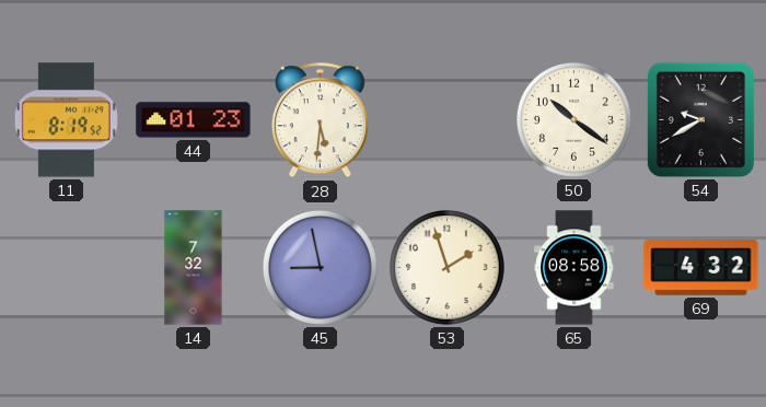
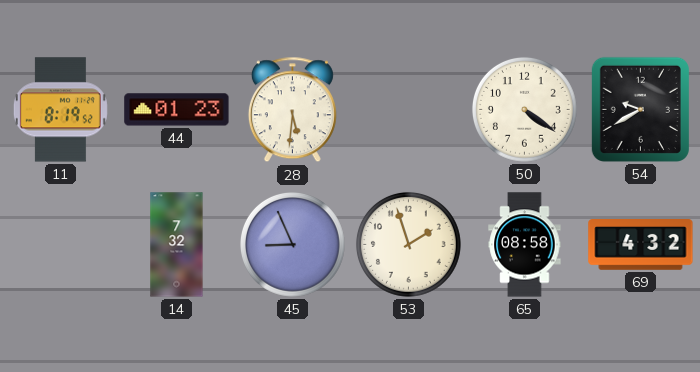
50: 10:21 -> 4:21
45: 8:58 -> 8:56
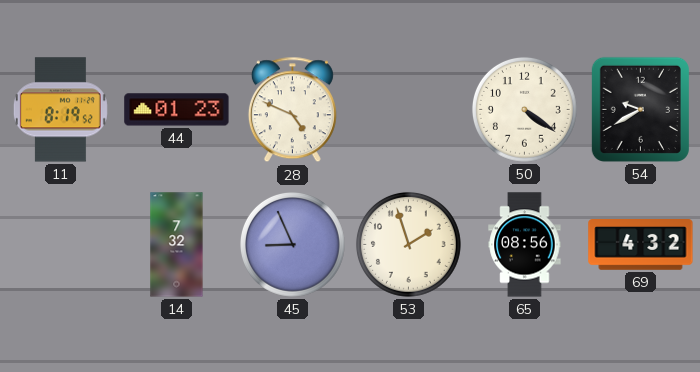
28: 5:31 -> 4:49
65: 08:58 -> 08:56
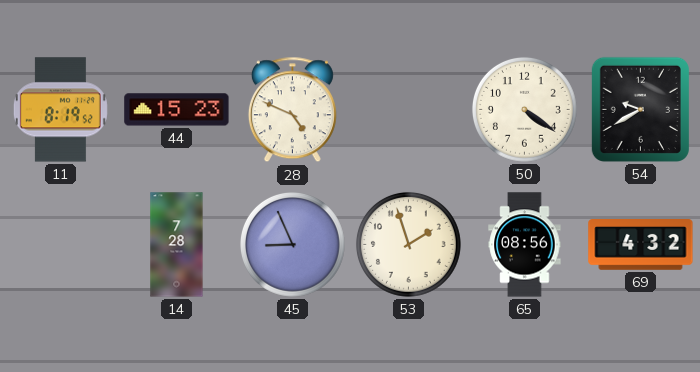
44: 01:23 -> 15:23
14: 7:32 -> 7:28
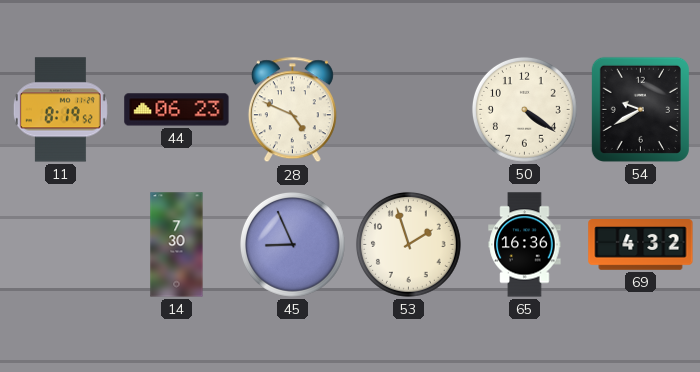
44: 15:23 -> 06:23
14: 7:28 -> 7:30
65: 08:56 -> 16:36
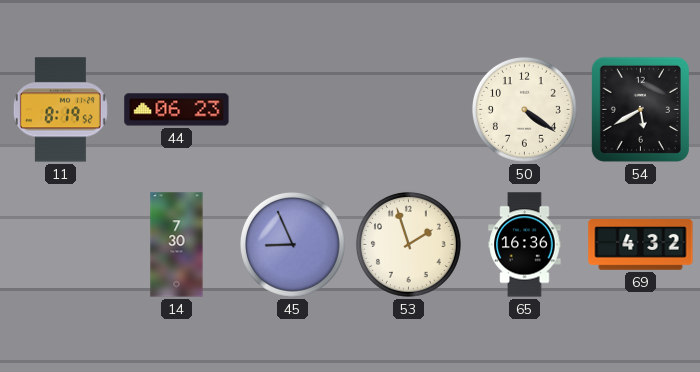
28: 4:49 -> none
54: 9:40 -> 5:40
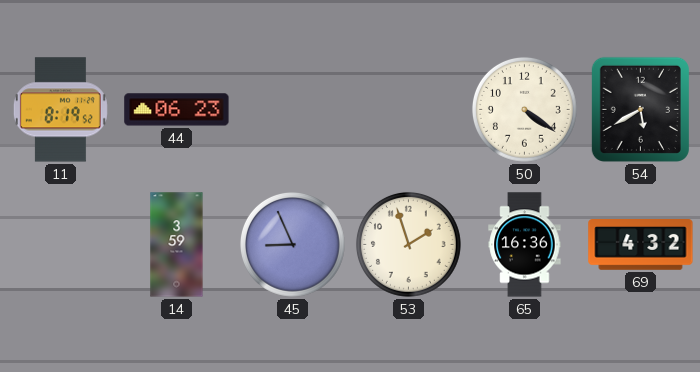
14: 7:30 -> 3:59
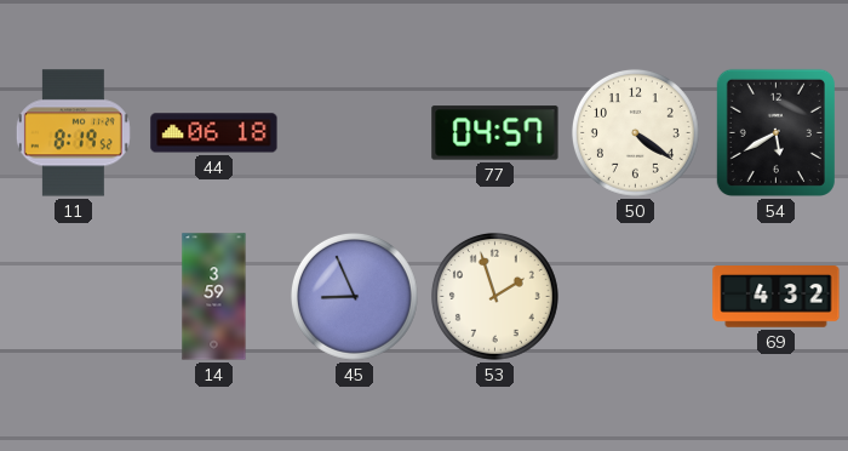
44: 06:23 -> 06:18
77: none -> 04:57
65: 16:36 -> none
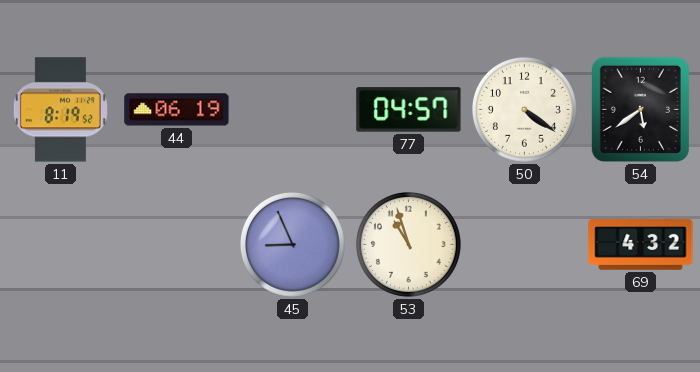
44: 06:18 -> 06:19
54: 5:40 -> 5:39
14: 3:59 -> none
53: 1:57 -> 10:57
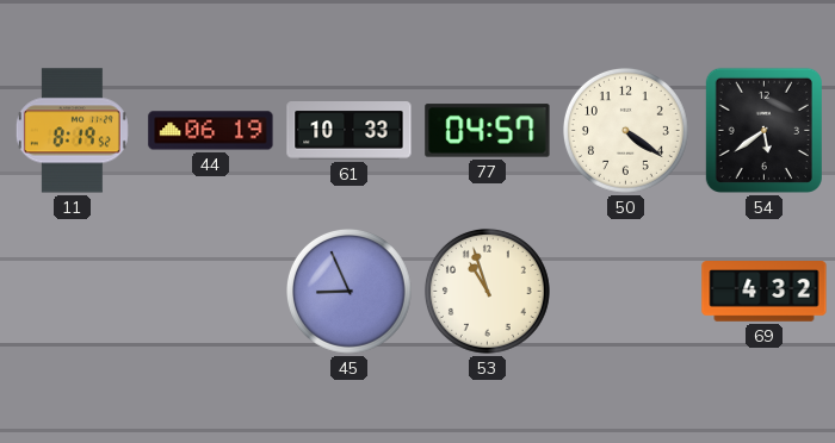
61: none -> 10:33
